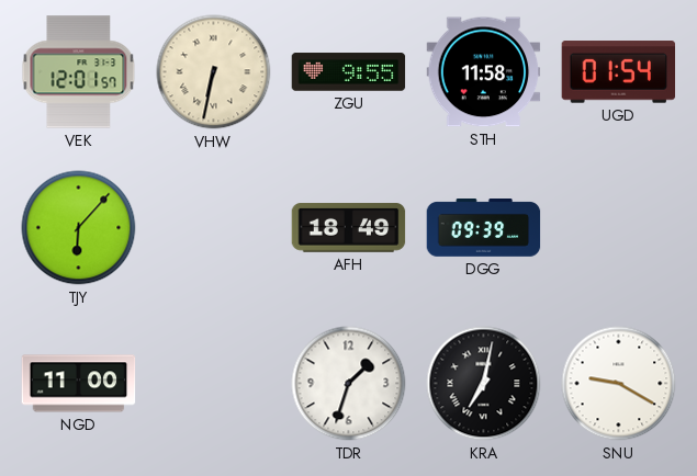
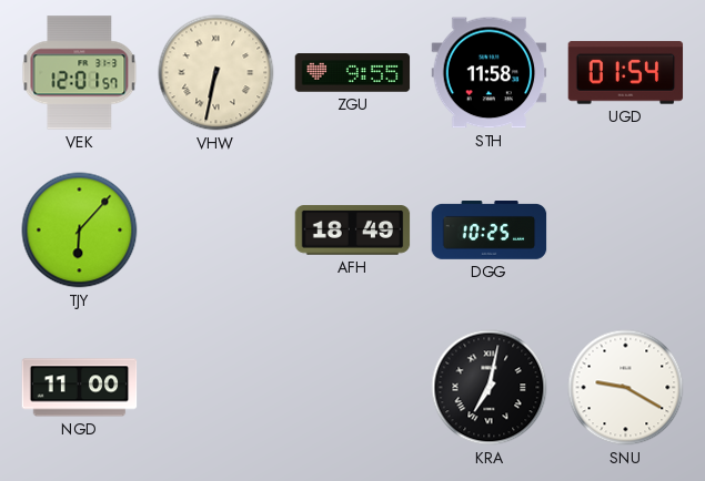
DGG: 09:39 -> 10:25
TDR: 1:33 -> none
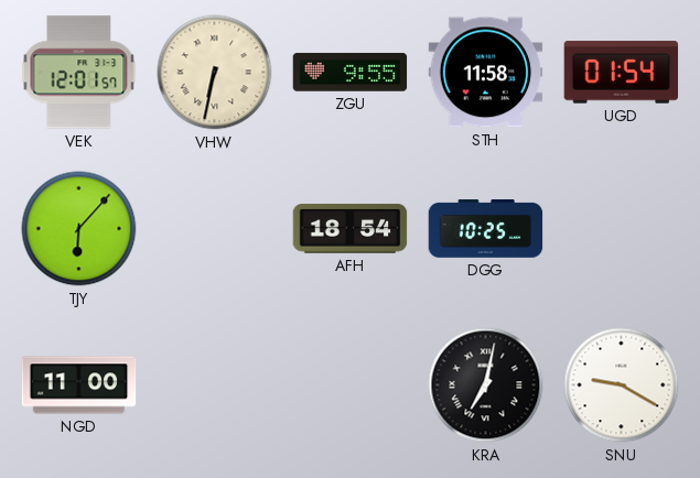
AFH: 18:49 -> 18:54
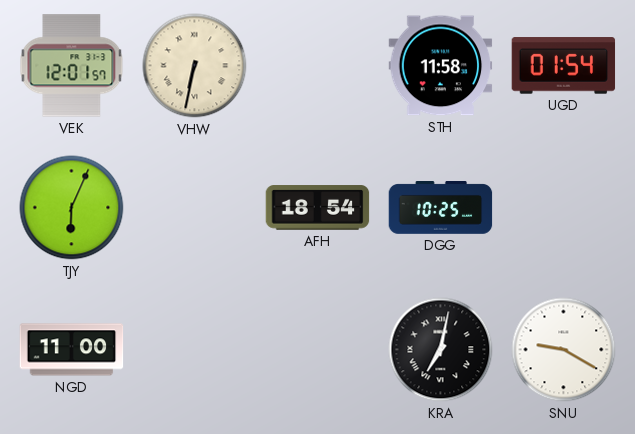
ZGU: 9:55 -> none
TJY: 6:07 -> 6:04
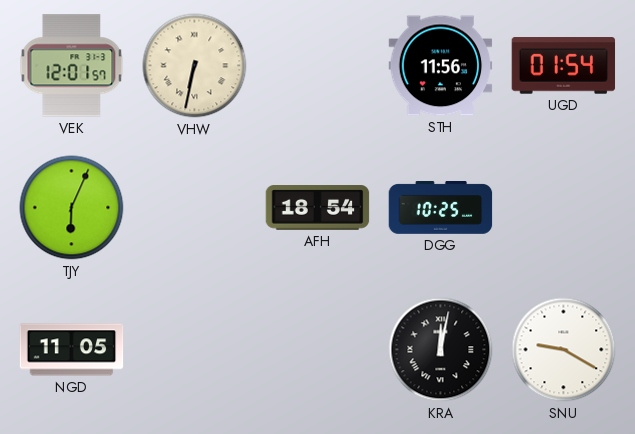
STH: 11:58 -> 11:56
NGD: 11:00 -> 11:05
KRA: 7:02 -> 12:02
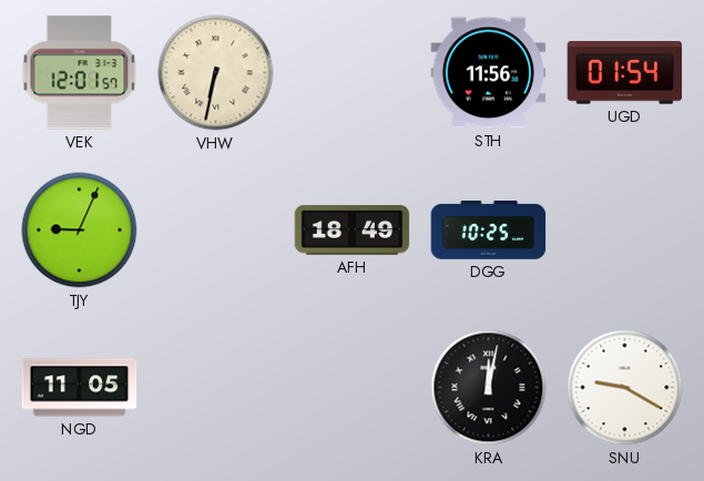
TJY: 6:04 -> 9:04
AFH: 18:54 -> 18:49
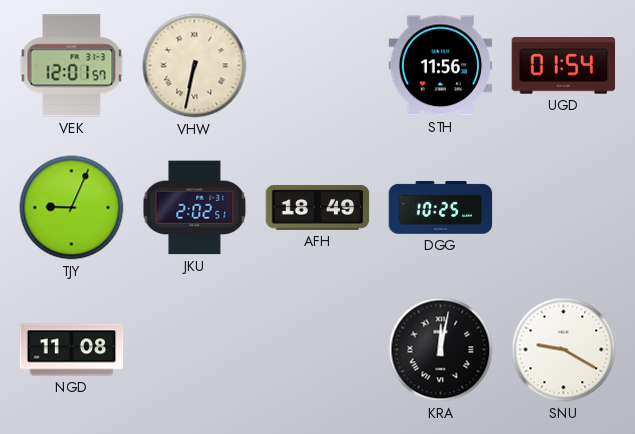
JKU: none -> 2:02
NGD: 11:05 -> 11:08
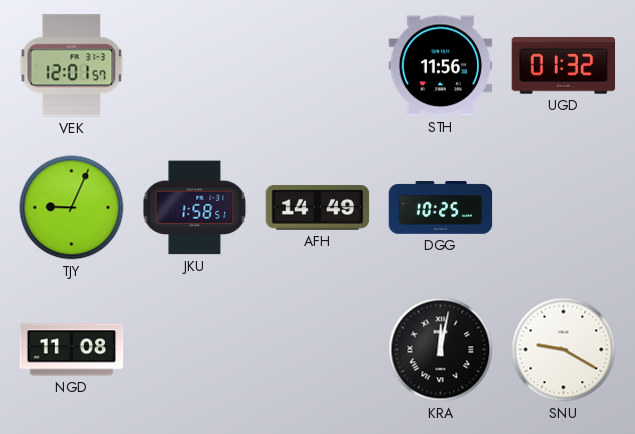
VHW: 6:32 -> none
UGD: 01:54 -> 01:32
JKU: 2:02 -> 1:58
AFH: 18:49 -> 14:49
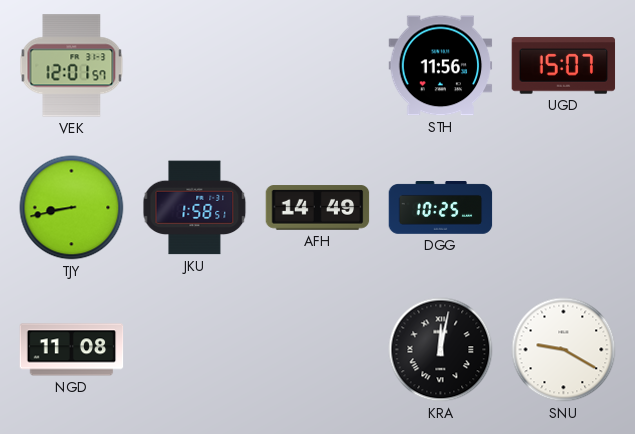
UGD: 01:32 -> 15:07
TJY: 9:04 -> 8:43
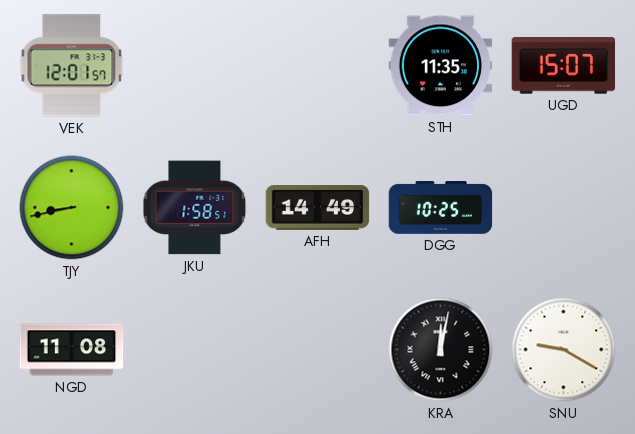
STH: 11:56 -> 11:35
